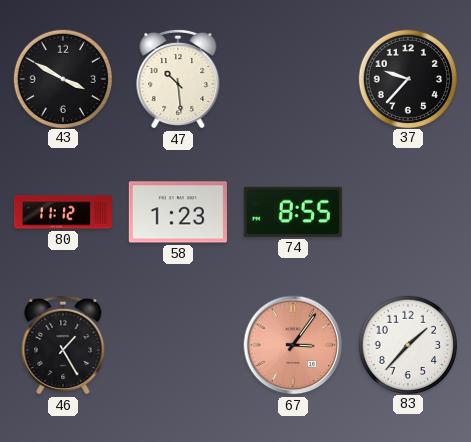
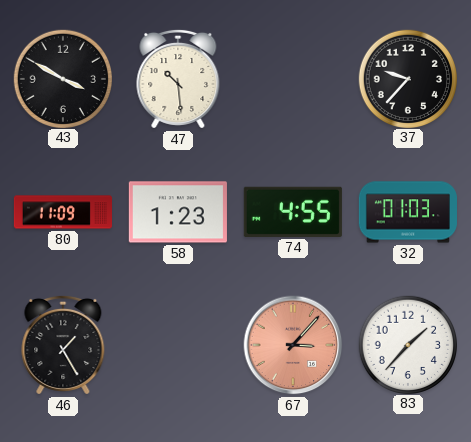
80: 11:12 -> 11:09
74: 8:55 -> 4:55
32: none -> 01:03
67: 3:06 -> 3:07
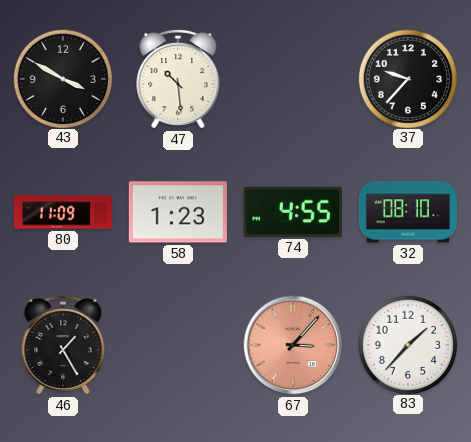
32: 01:03 -> 08:10
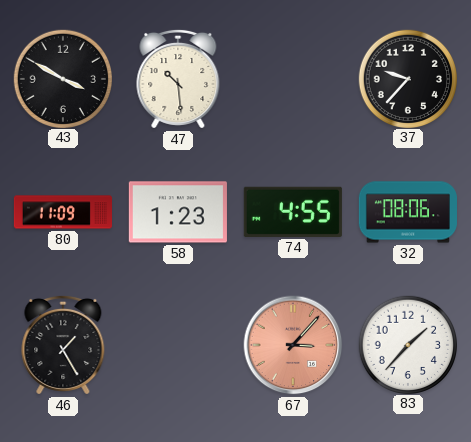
32: 08:10 -> 08:06
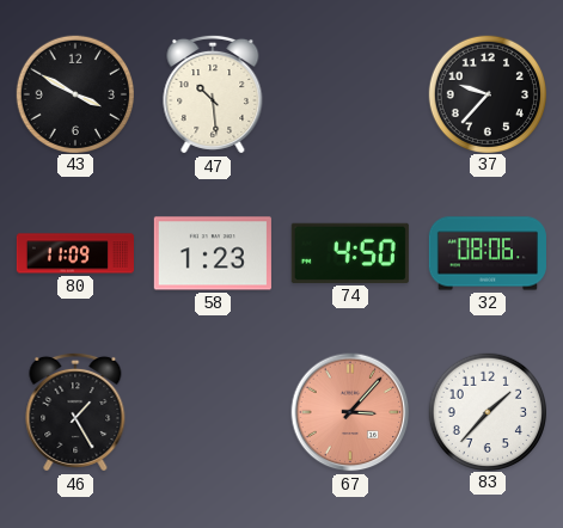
74: 4:55 -> 4:50
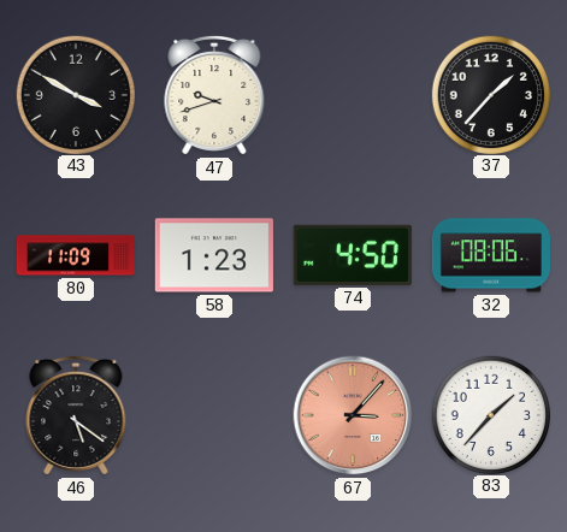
47: 10:29 -> 9:42
37: 9:37 -> 1:37
46: 1:25 -> 5:21
